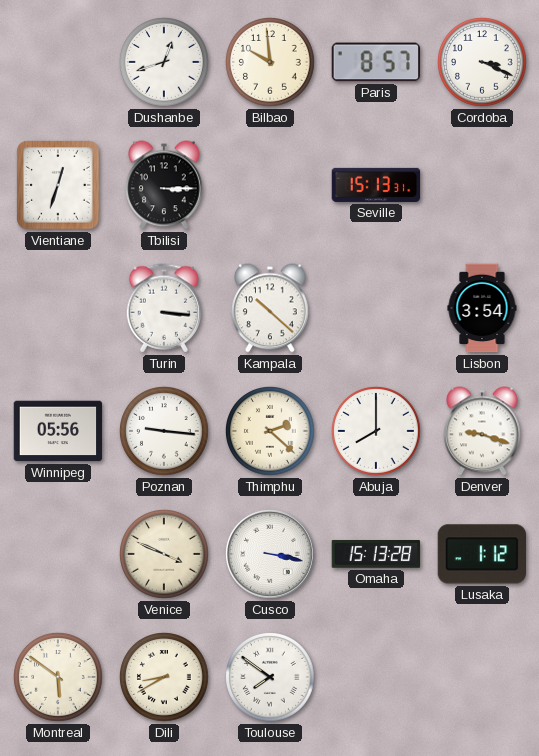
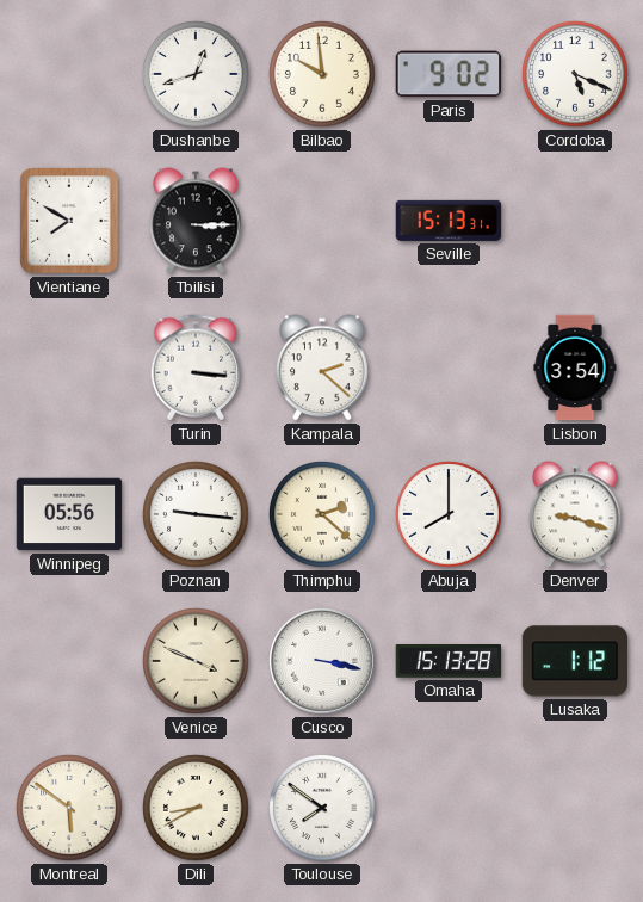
Paris: 8:57 -> 9:02
Cordoba: 3:19 -> 5:19
Vientiane: 12:33 -> 7:50
Kampala: 10:22 -> 2:22
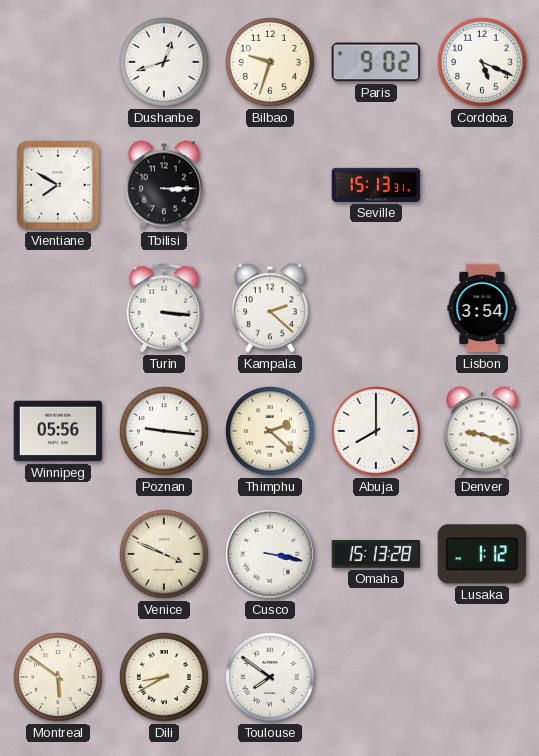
Bilbao: 9:59 -> 9:33
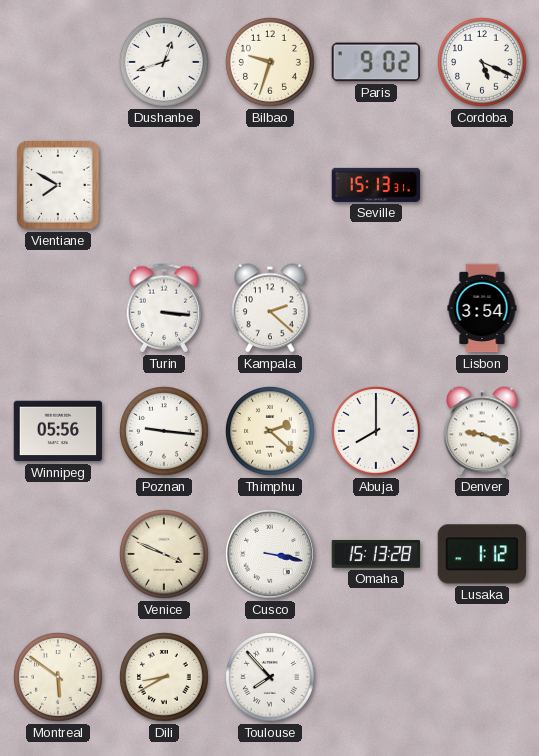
Tbilisi: 3:15 -> none
Toulouse: 7:51 -> 7:53
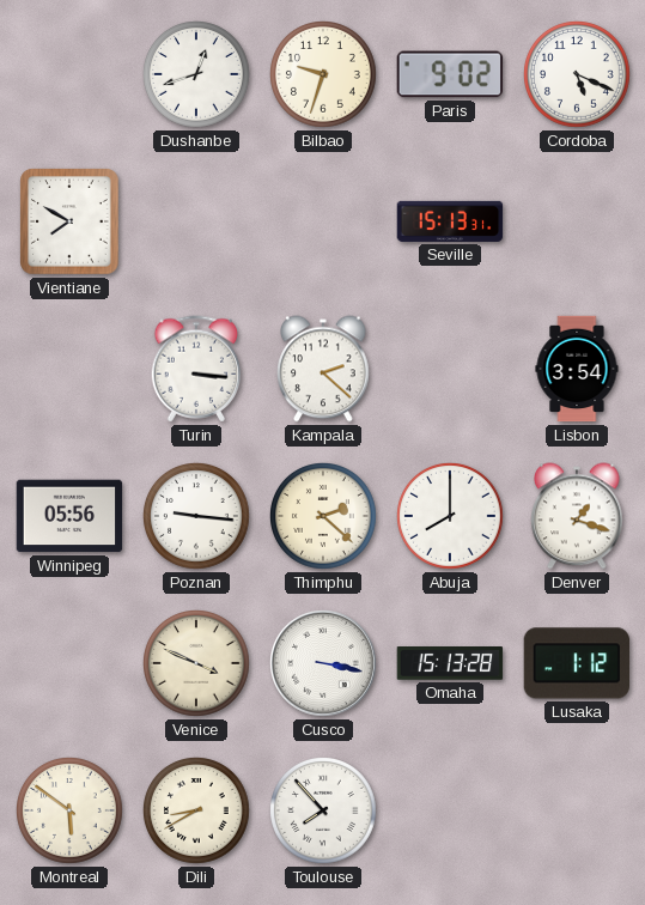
Denver: 9:18 -> 1:18
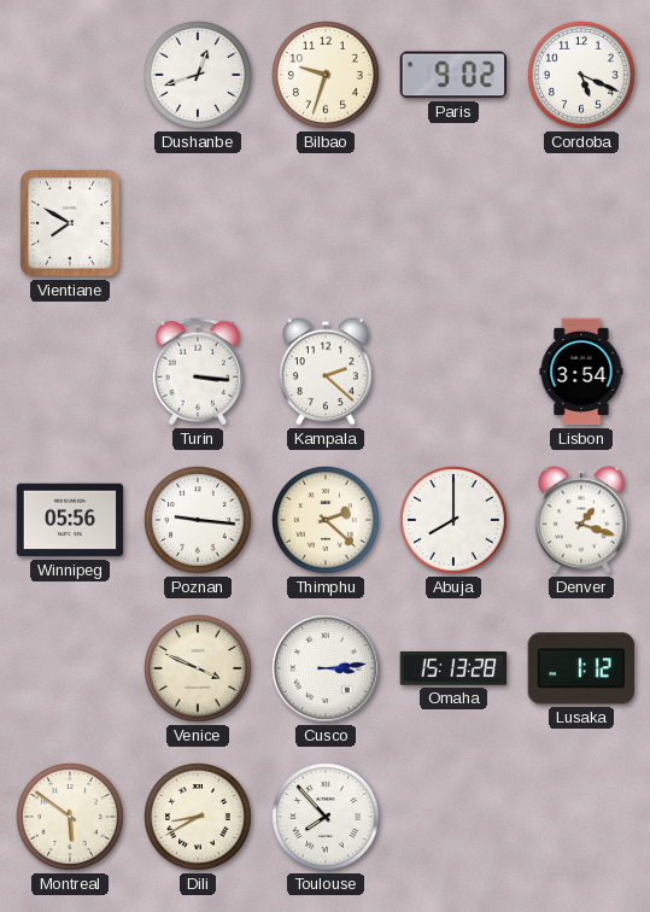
Seville: 15:13 -> none
Cusco: 3:17 -> 3:14
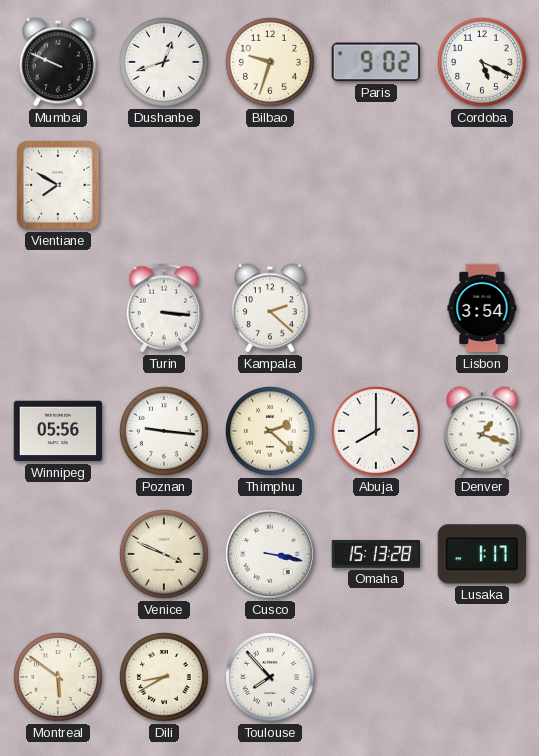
Mumbai: none -> 9:49
Cusco: 3:14 -> 3:17
Lusaka: 1:12 -> 1:17
